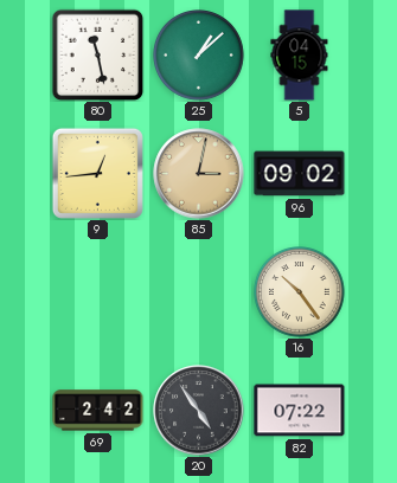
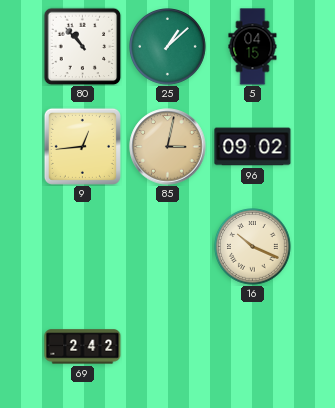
80: 11:28 -> 10:53
16: 10:24 -> 10:19
20: 4:54 -> none
82: 07:22 -> none
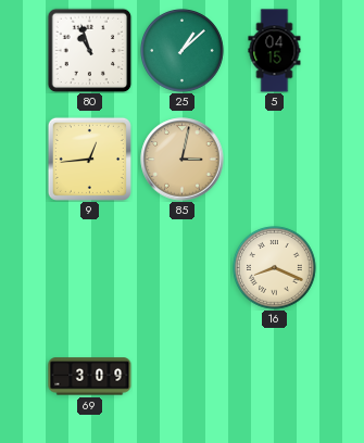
80: 10:53 -> 10:57
96: 09:02 -> none
16: 10:19 -> 8:19
69: 2:42 -> 3:09
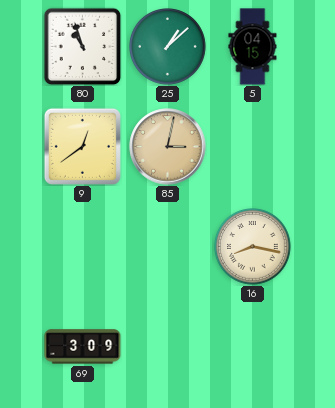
9: 12:44 -> 12:39
16: 8:19 -> 8:17
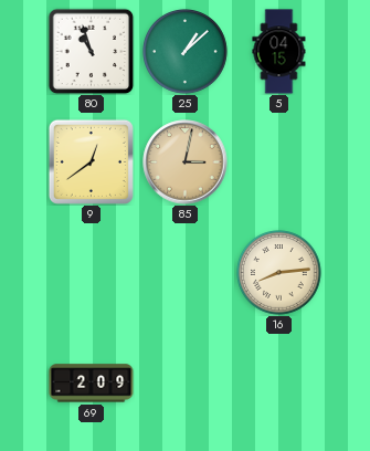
16: 8:17 -> 8:14
69: 3:09 -> 2:09
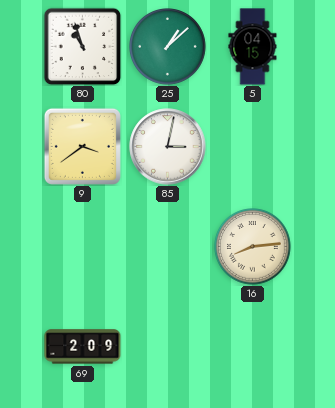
9: 12:39 -> 3:39
85 dial: champagne -> white
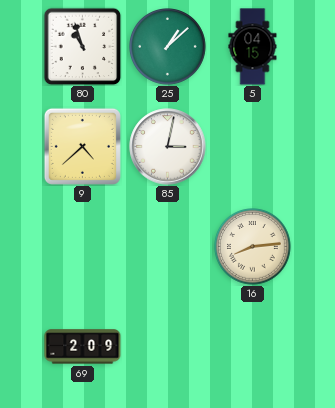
9: 3:39 -> 4:38
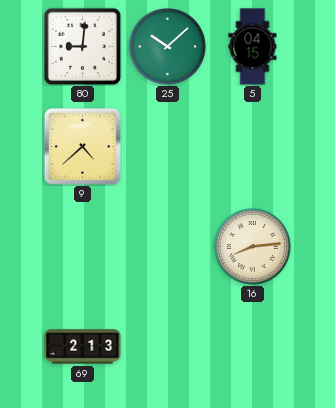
80: 10:57 -> 9:01
25: 1:08 -> 10:08
85: 3:02 -> none
69: 2:09 -> 2:13
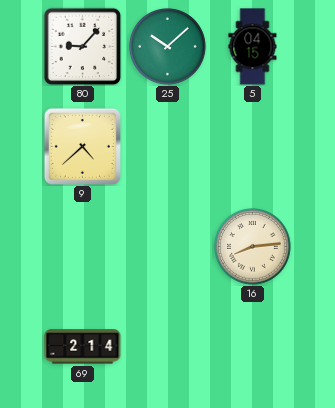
80: 9:01 -> 9:07
69: 2:13 -> 2:14
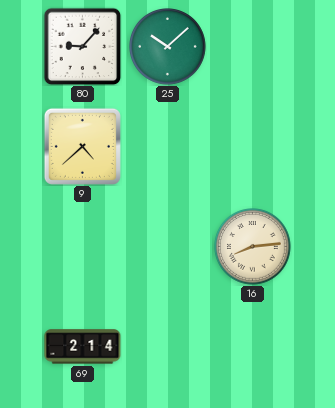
5: 04:15 -> none
